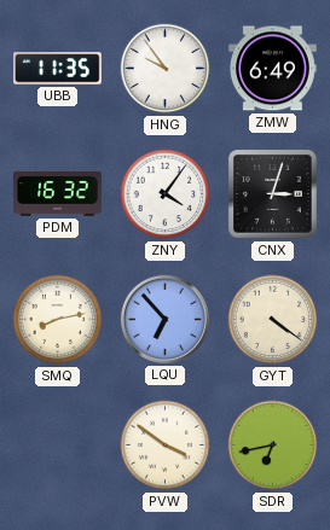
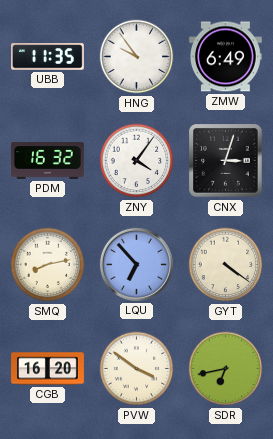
CGB: none -> 16:20
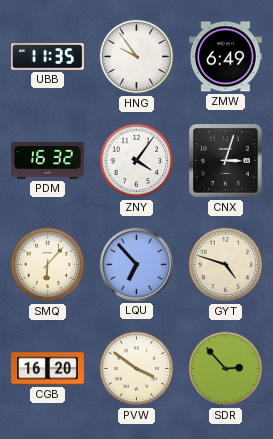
SMQ: 8:13 -> 6:07
GYT: 4:21 -> 4:48
SDR: 6:43 -> 2:53
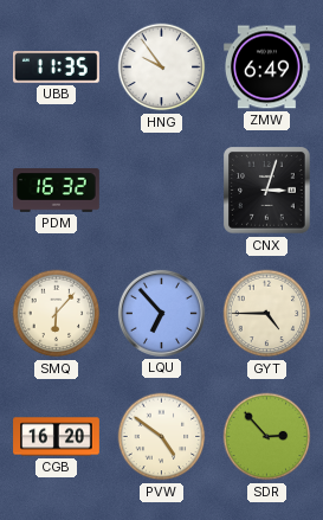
ZNY: 4:06 -> none
GYT: 4:48 -> 4:45
PVW: 3:51 -> 4:51
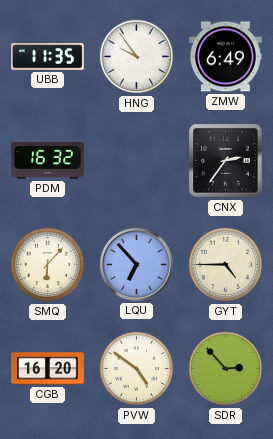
CNX: 3:03 -> 2:36
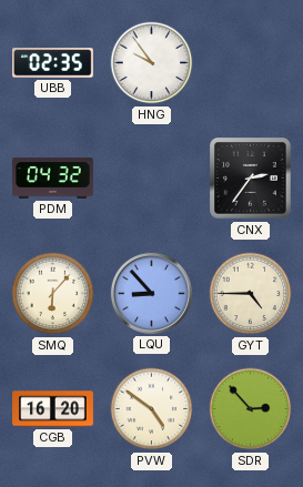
UBB: 11:35 -> 02:35
ZMW: 6:49 -> none
PDM: 16:32 -> 04:32
LQU: 6:53 -> 8:53
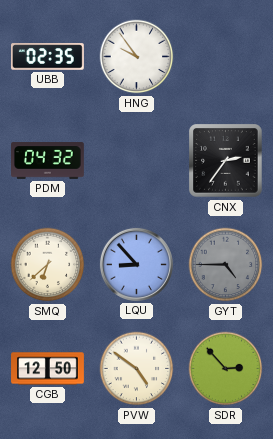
SMQ: 6:07 -> 6:38
GYT dial: cream -> grey
CGB: 16:20 -> 12:50
